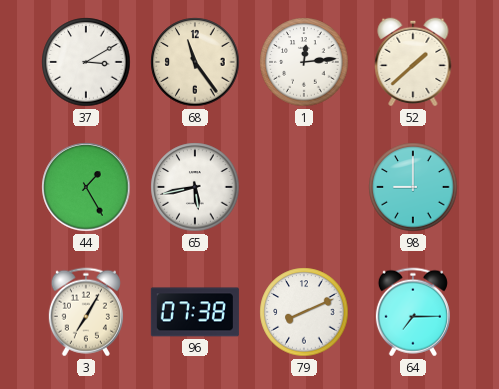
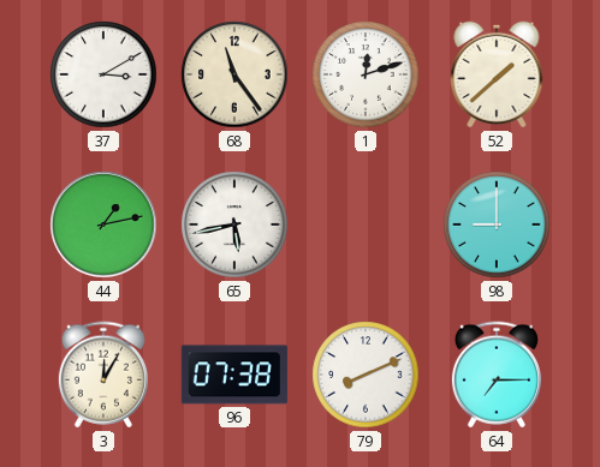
1: 12:14 -> 12:12
44: 1:25 -> 1:13
3: 7:05 -> 12:05
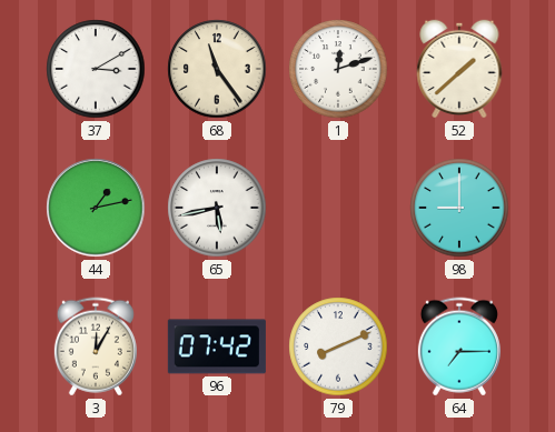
96: 07:38 -> 07:42
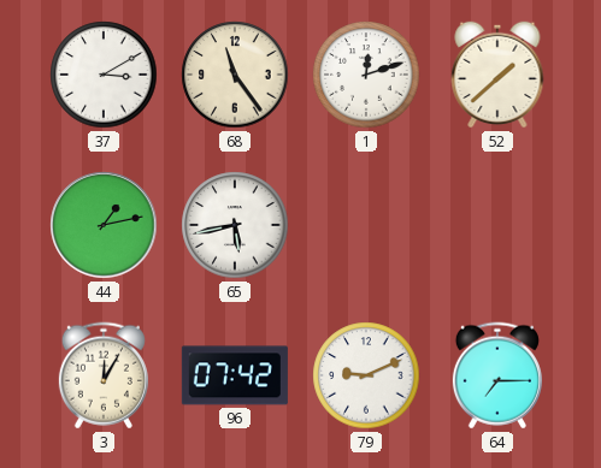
98: 9:00 -> none
79: 8:11 -> 9:11
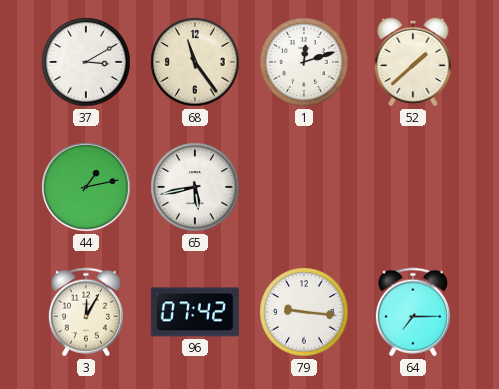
79: 9:11 -> 9:16
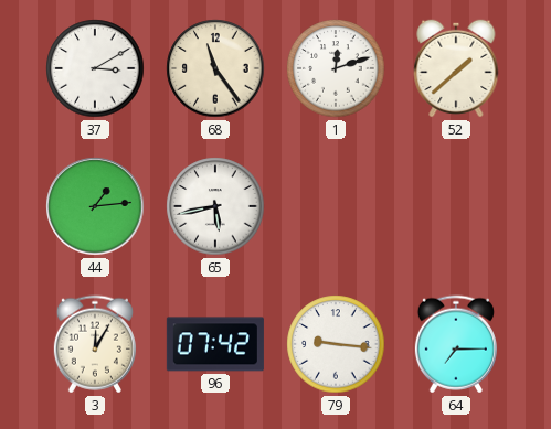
44: 1:13 -> 1:14
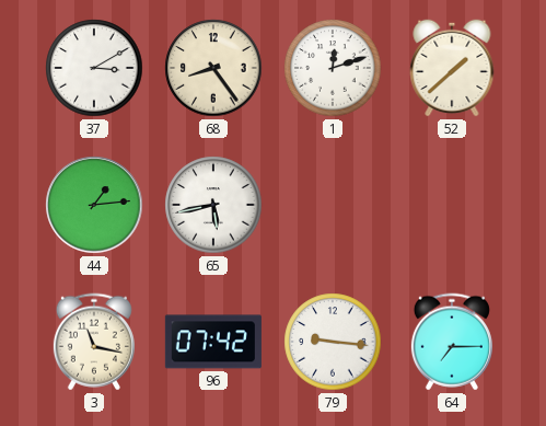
68: 11:24 -> 8:24
3: 12:05 -> 11:17
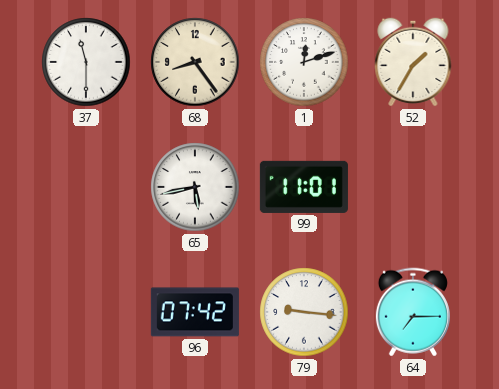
37: 3:10 -> 11:30
52: 1:38 -> 1:35
44: 1:14 -> none
99: none -> 11:01
3: 11:17 -> none
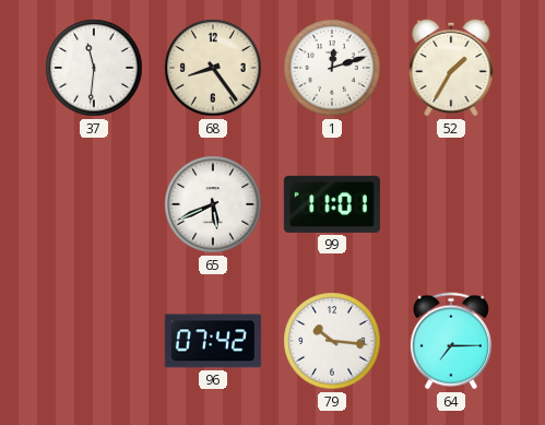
37: 11:30 -> 11:31
65: 5:43 -> 5:41
79: 9:16 -> 10:16
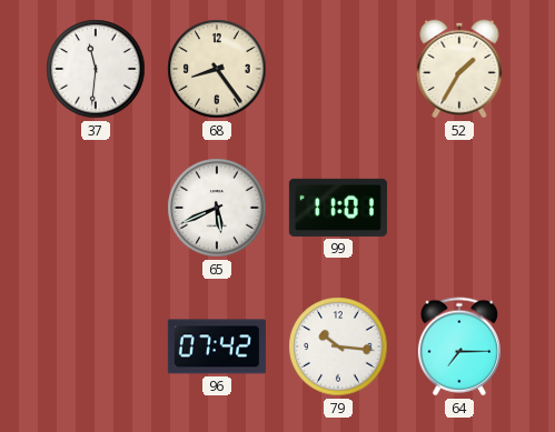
1: 12:12 -> none
